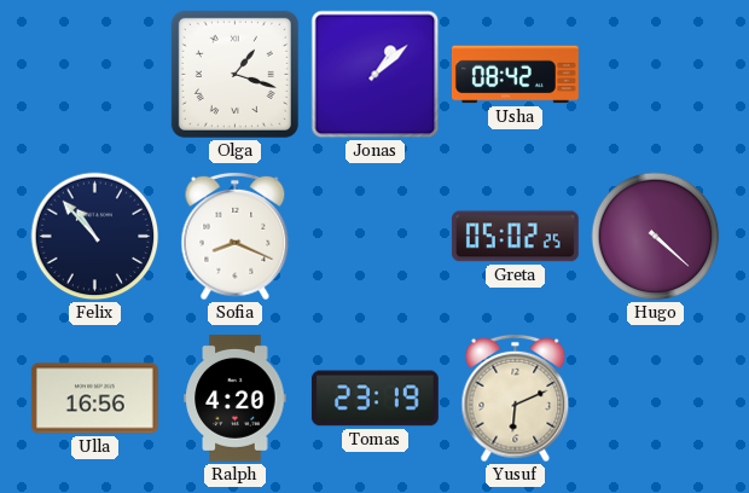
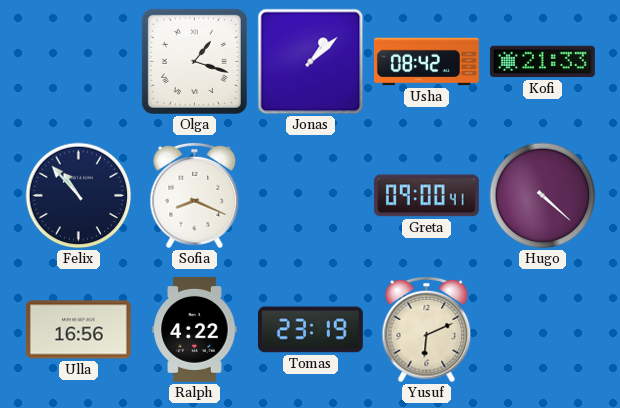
Kofi: none -> 21:33
Greta: 05:02 -> 09:00
Ralph: 4:20 -> 4:22
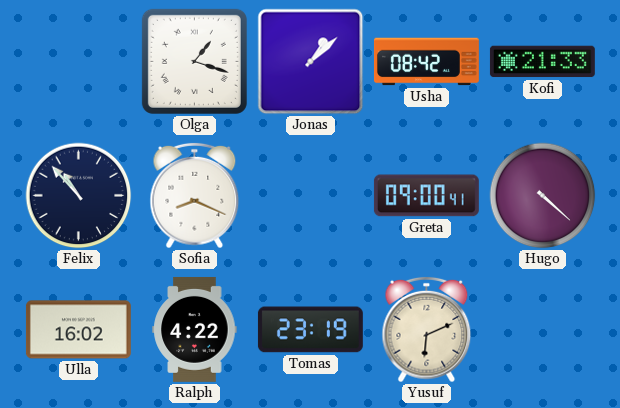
Ulla: 16:56 -> 16:02
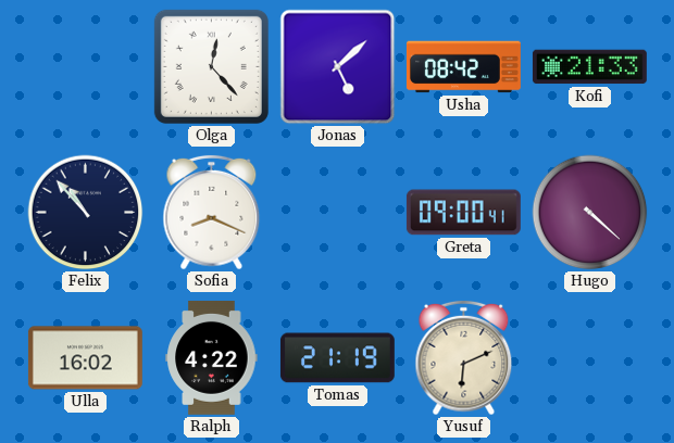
Olga: 1:18 -> 12:23
Jonas: 1:08 -> 5:08
Tomas: 23:19 -> 21:19
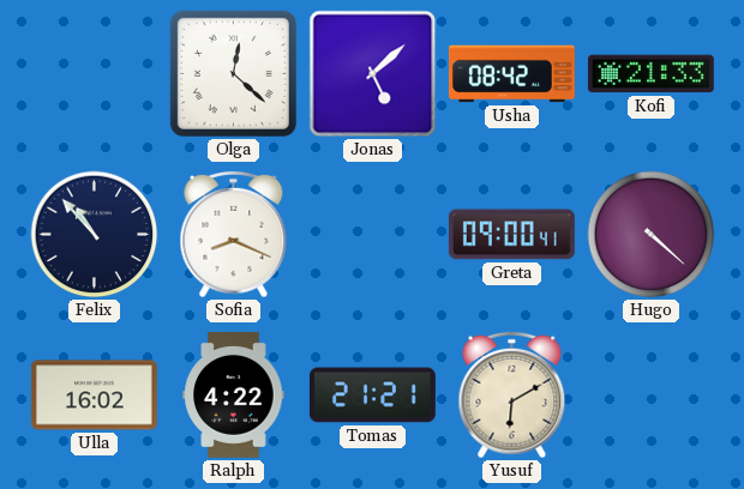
Olga: 12:23 -> 12:22
Tomas: 21:19 -> 21:21
Yusuf: 6:11 -> 6:10
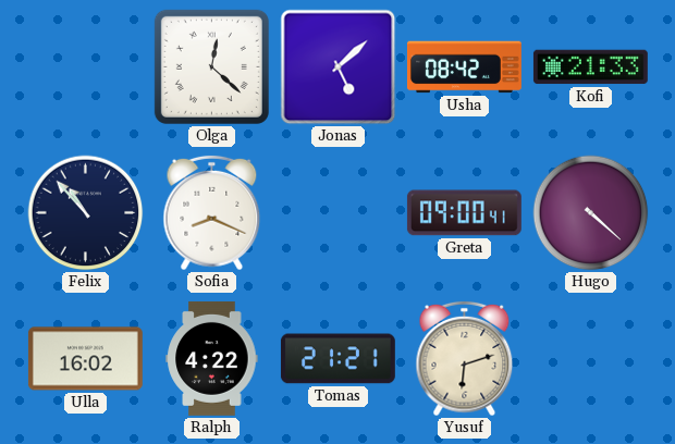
Yusuf: 6:10 -> 6:12
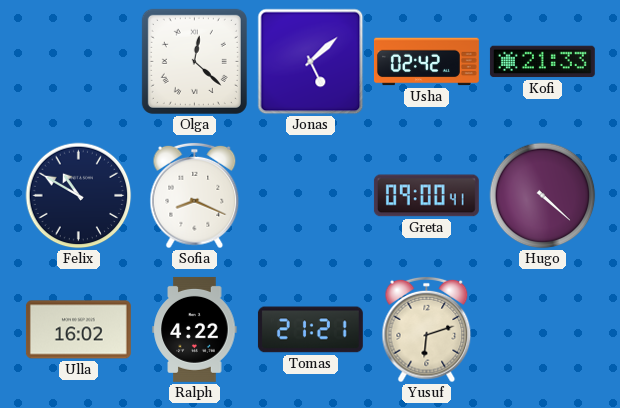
Usha: 08:42 -> 02:42
Felix: 10:53 -> 10:50
